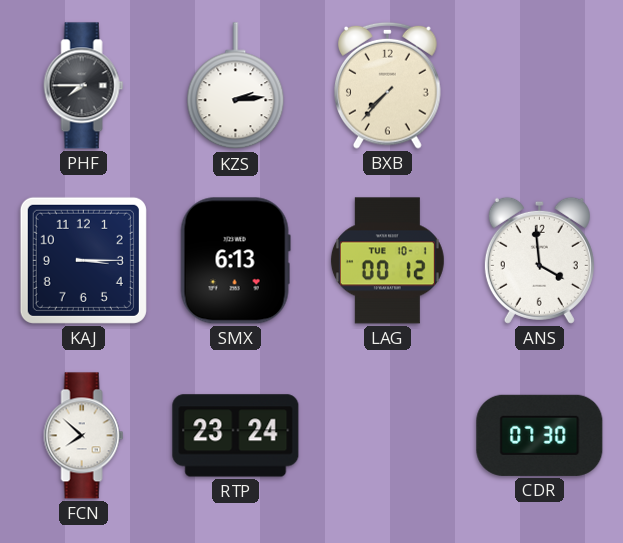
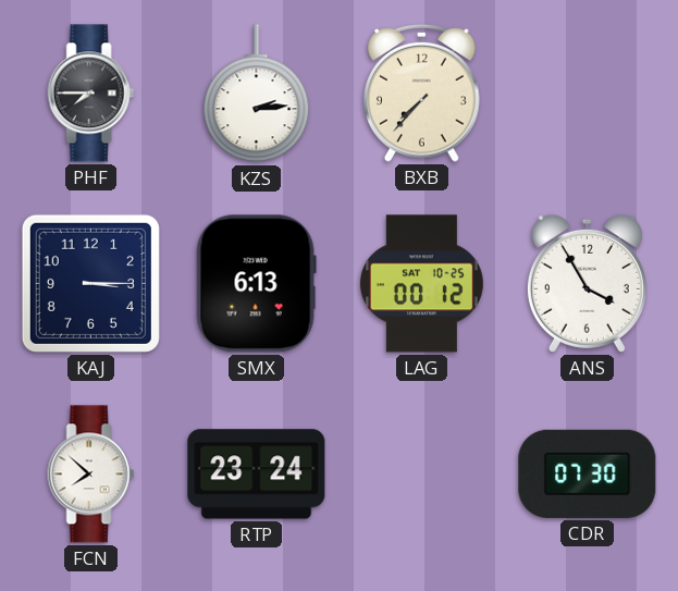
LAG date: TUE 10-1 -> SAT 10-25
ANS: 3:59 -> 3:55
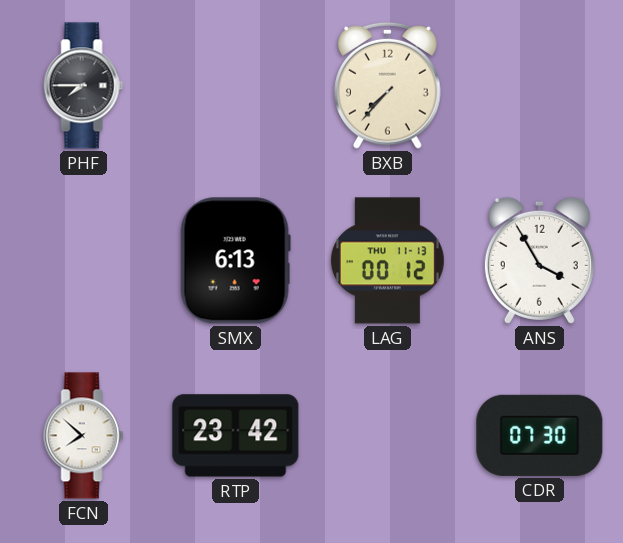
KZS: 2:14 -> none
KAJ: 3:15 -> none
LAG date: SAT 10-25 -> THU 11-13
RTP: 23:24 -> 23:42
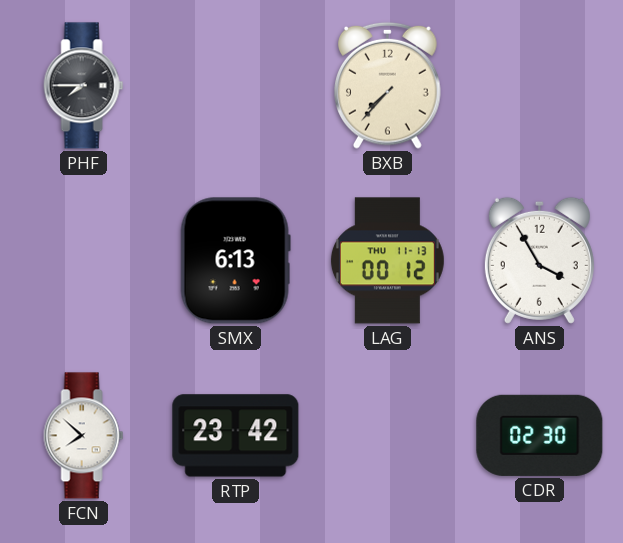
CDR: 07:30 -> 02:30
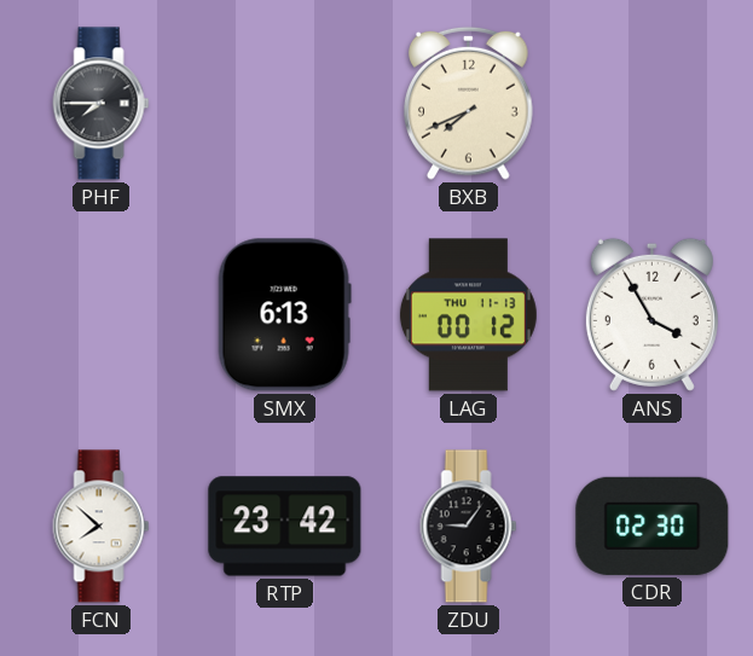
BXB: 7:37 -> 7:41
ZDU: none -> 9:06
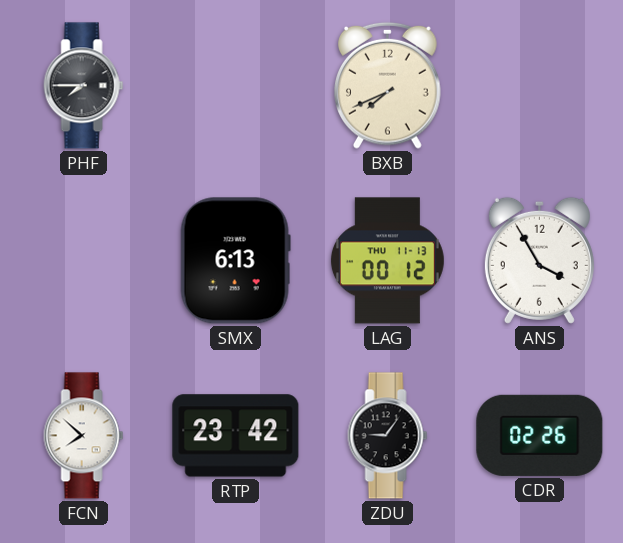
CDR: 02:30 -> 02:26
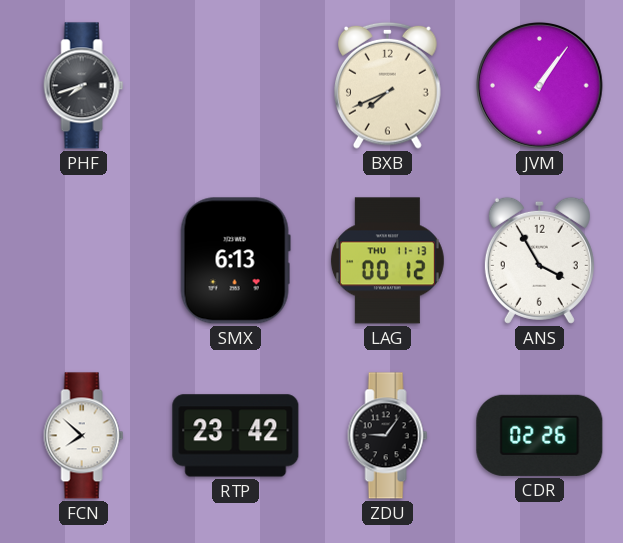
PHF: 7:45 -> 7:42
JVM: none -> 1:06
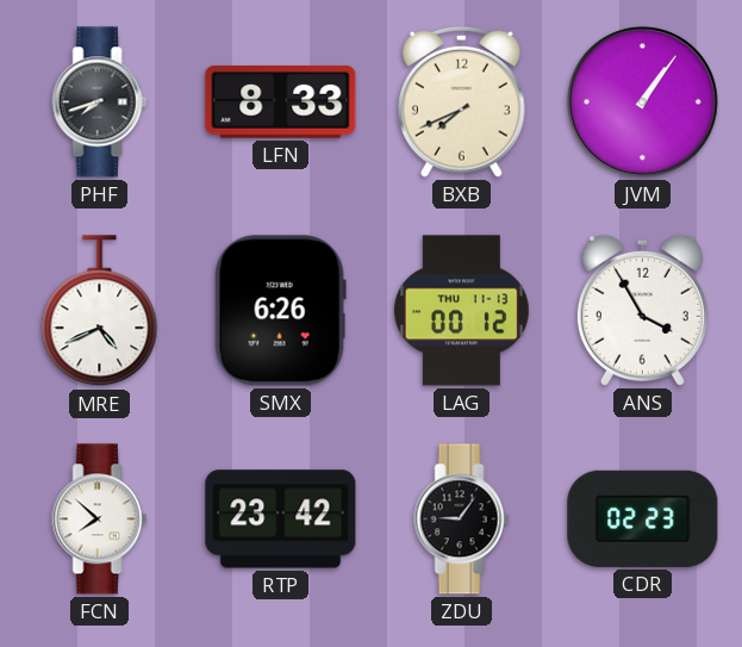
LFN: none -> 8:33
MRE: none -> 4:41
SMX: 6:13 -> 6:26
CDR: 02:26 -> 02:23
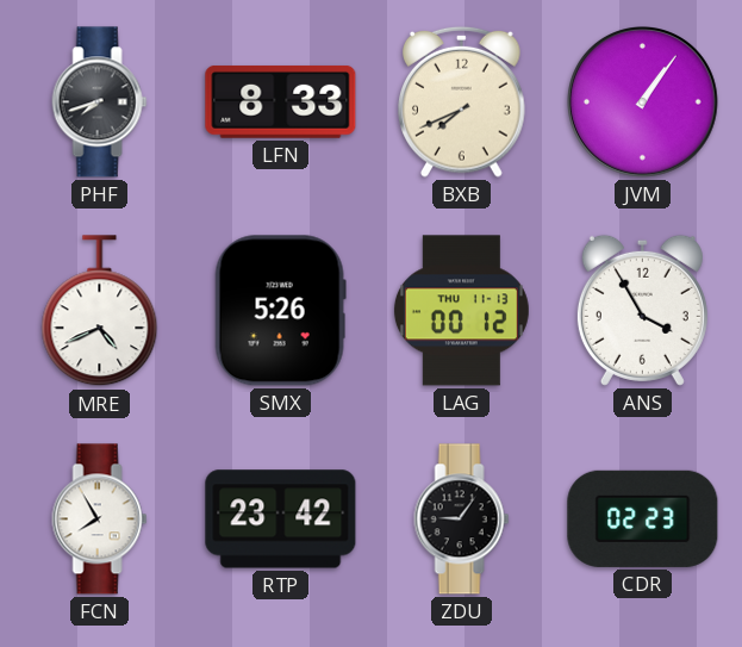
SMX: 6:26 -> 5:26
FCN: 7:52 -> 7:55
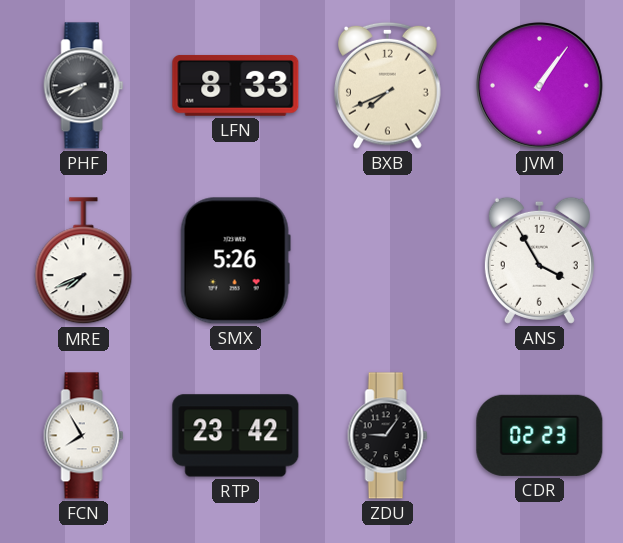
MRE: 4:41 -> 7:41
LAG: 00:12 -> none
